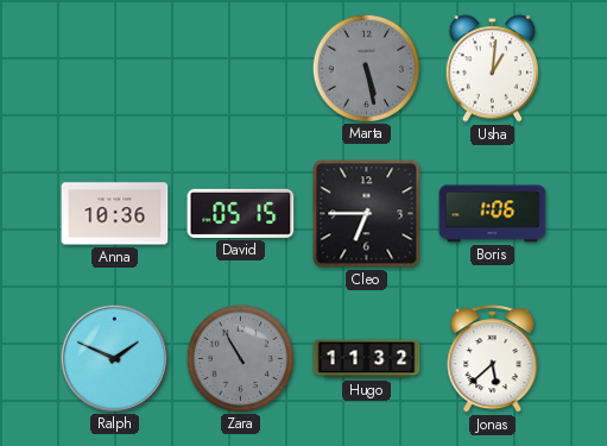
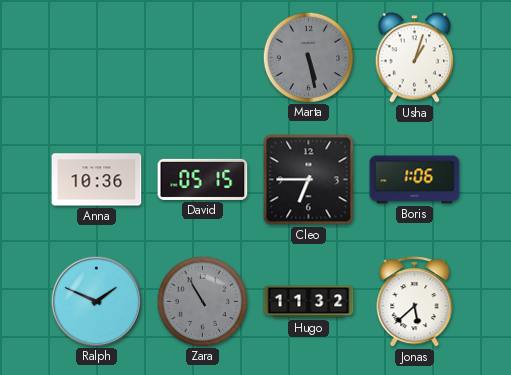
Usha: 1:01 -> 1:03
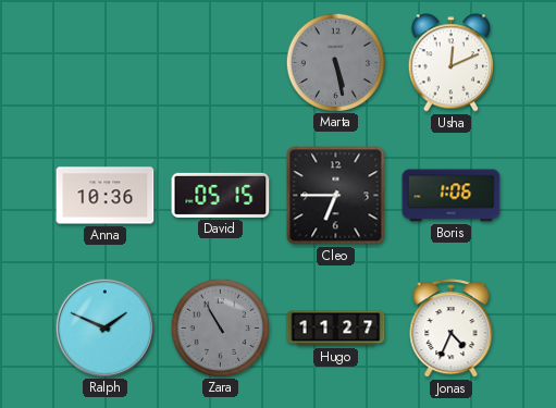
Usha: 1:03 -> 12:11
Hugo: 11:32 -> 11:27
Jonas: 5:38 -> 4:34
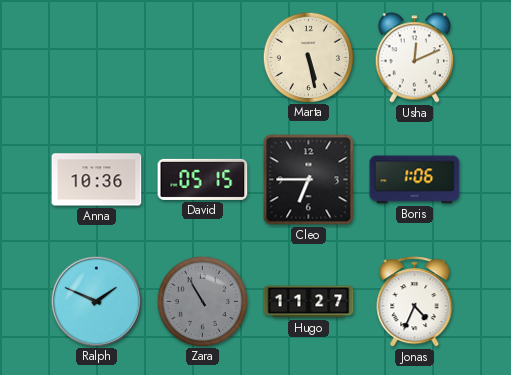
Marta dial: grey -> cream
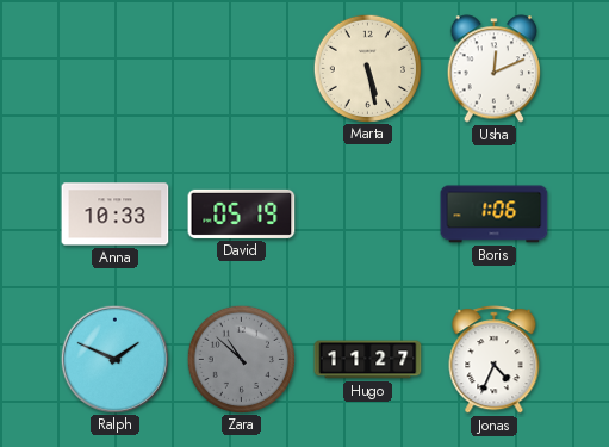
Anna: 10:36 -> 10:33
David: 05:15 -> 05:19
Cleo: 6:45 -> none
Zara: 10:55 -> 10:52
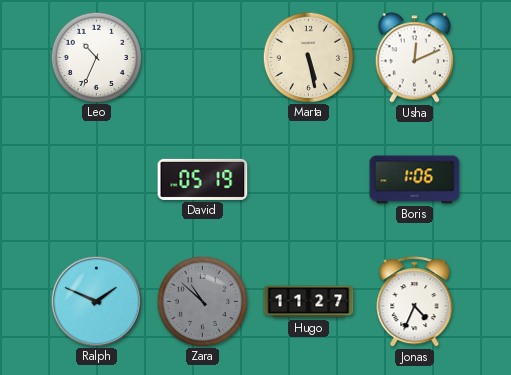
Leo: none -> 10:34
Anna: 10:33 -> none
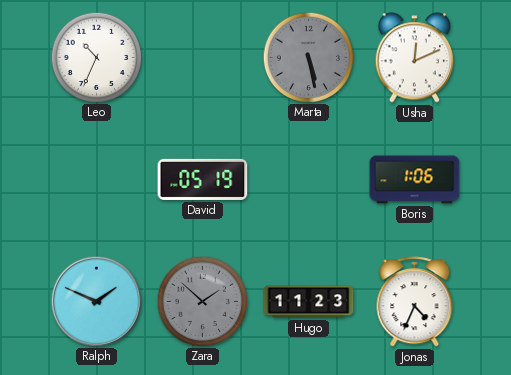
Marta dial: cream -> grey
Zara: 10:52 -> 1:52
Hugo: 11:27 -> 11:23
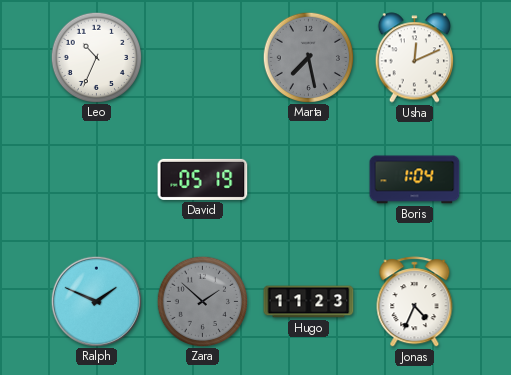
Marta: 5:28 -> 7:28
Boris: 1:06 -> 1:04
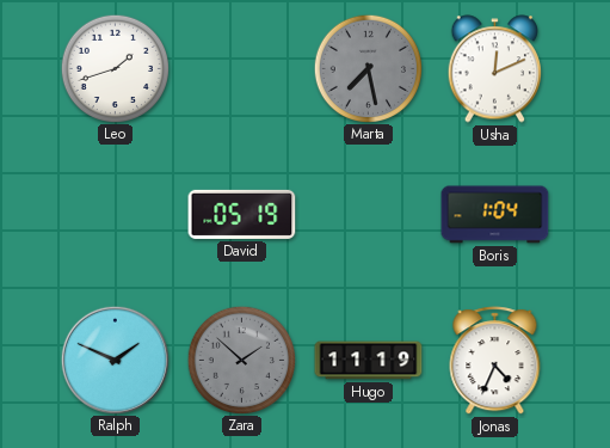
Leo: 10:34 -> 1:42
Hugo: 11:23 -> 11:19
